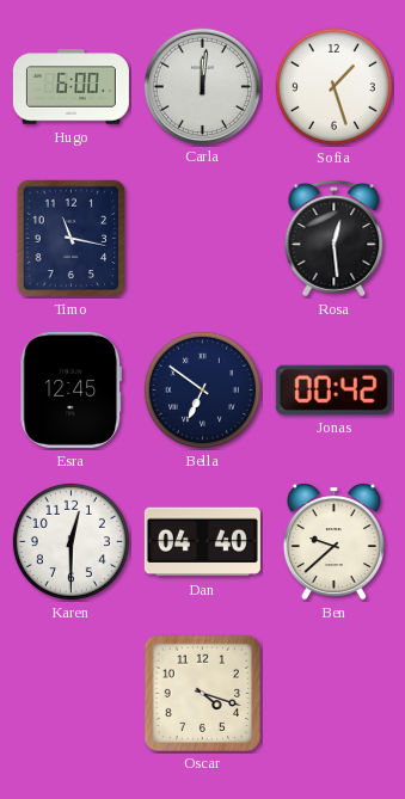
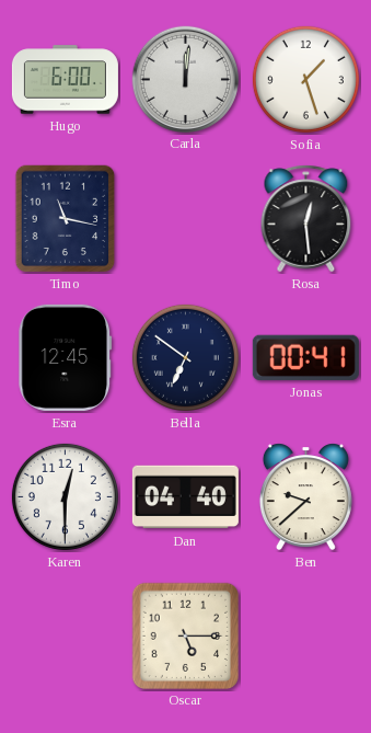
Jonas: 00:42 -> 00:41
Oscar: 4:18 -> 5:15
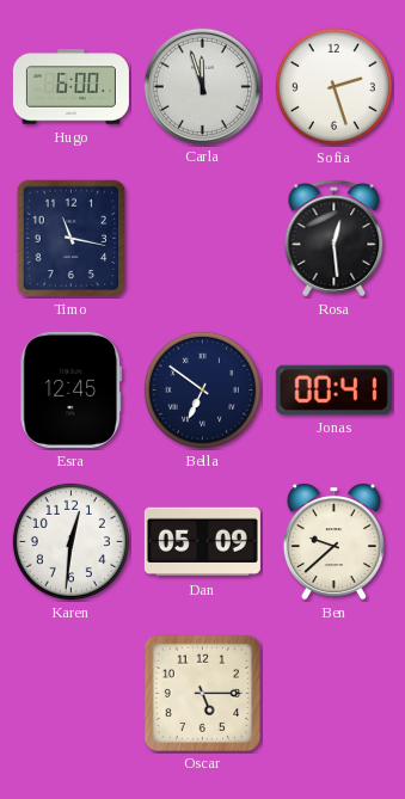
Carla: 12:01 -> 11:57
Sofia: 1:27 -> 2:27
Karen: 12:30 -> 12:31
Dan: 04:40 -> 05:09
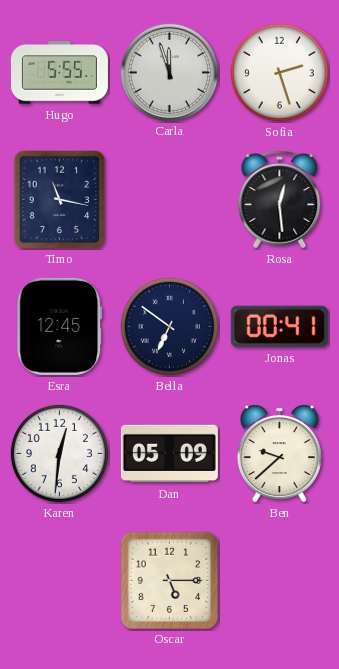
Hugo: 6:00 -> 5:55
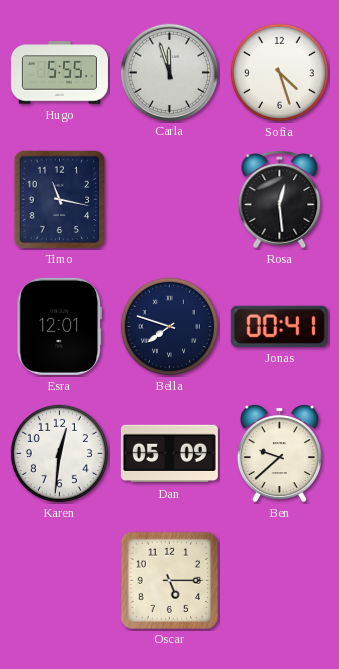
Sofia: 2:27 -> 4:27
Esra: 12:45 -> 12:01
Bella: 6:51 -> 7:48
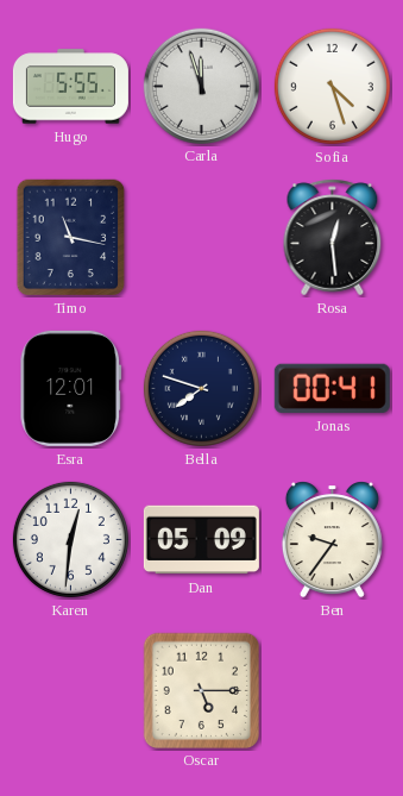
Ben: 9:38 -> 9:36
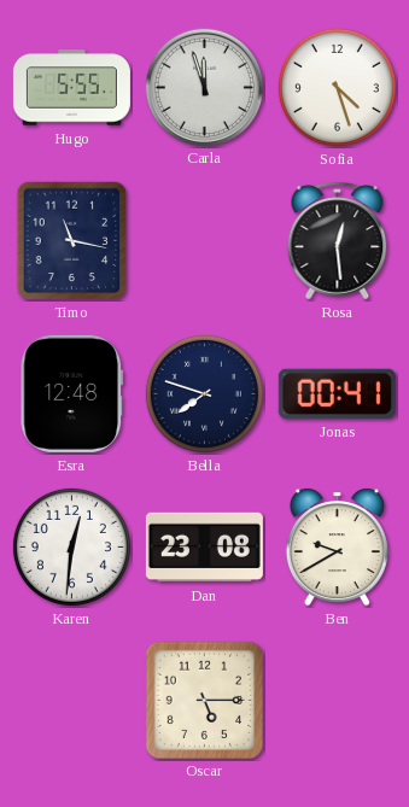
Esra: 12:01 -> 12:48
Dan: 05:09 -> 23:08
Ben: 9:36 -> 9:40
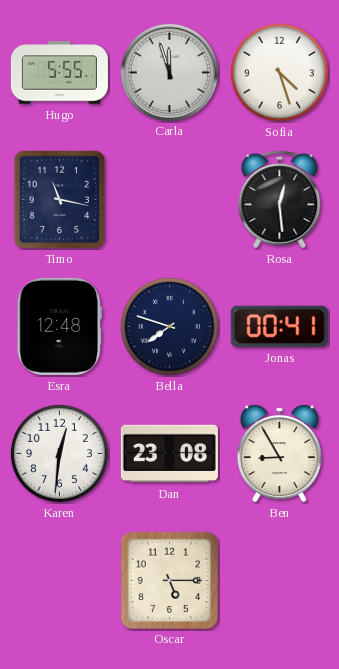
Ben: 9:40 -> 8:55
